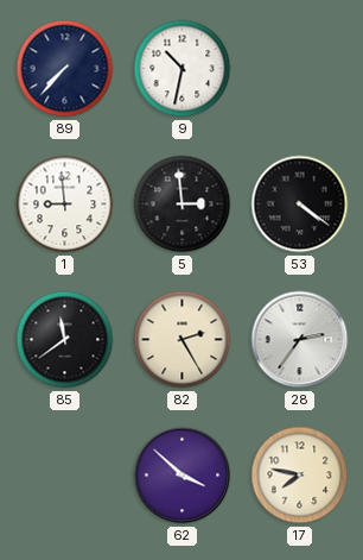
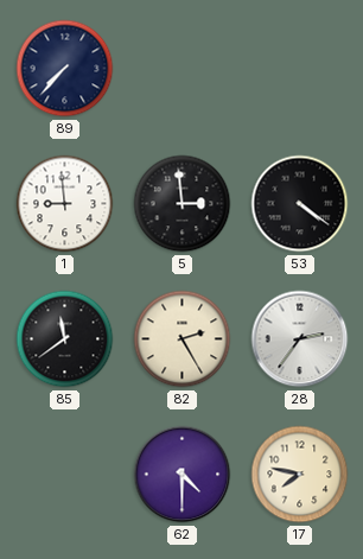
9: 10:32 -> none
62: 3:52 -> 4:30
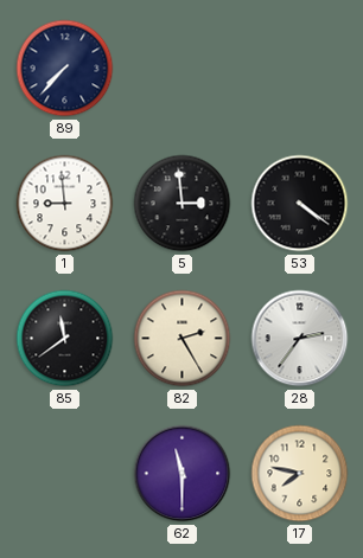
62: 4:30 -> 11:30
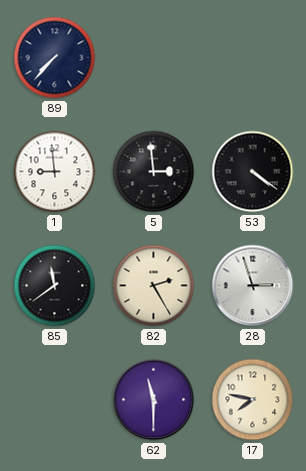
28: 2:36 -> 2:57
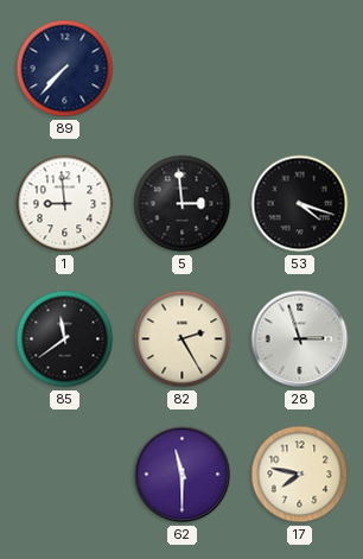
53: 4:21 -> 4:18
